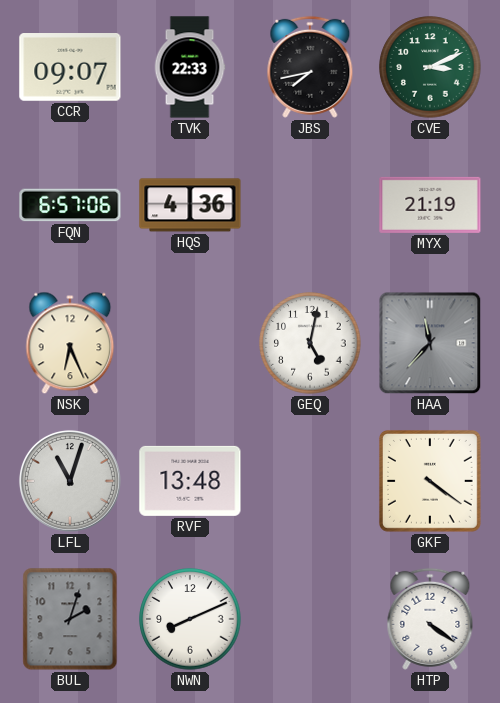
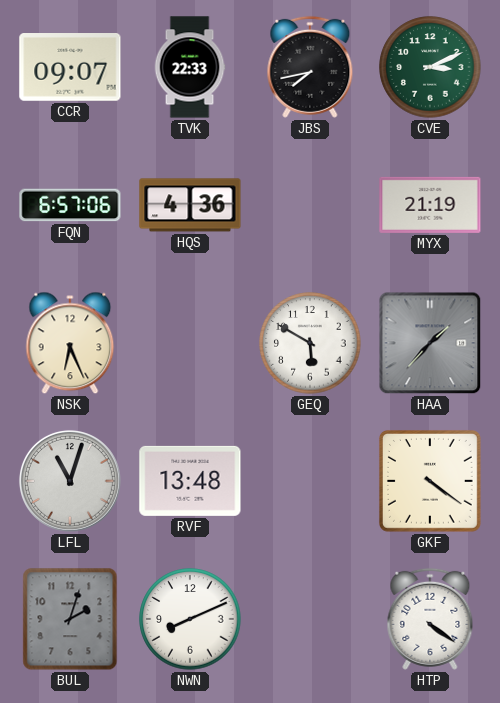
GEQ: 5:02 -> 5:50
HAA: 11:37 -> 1:37
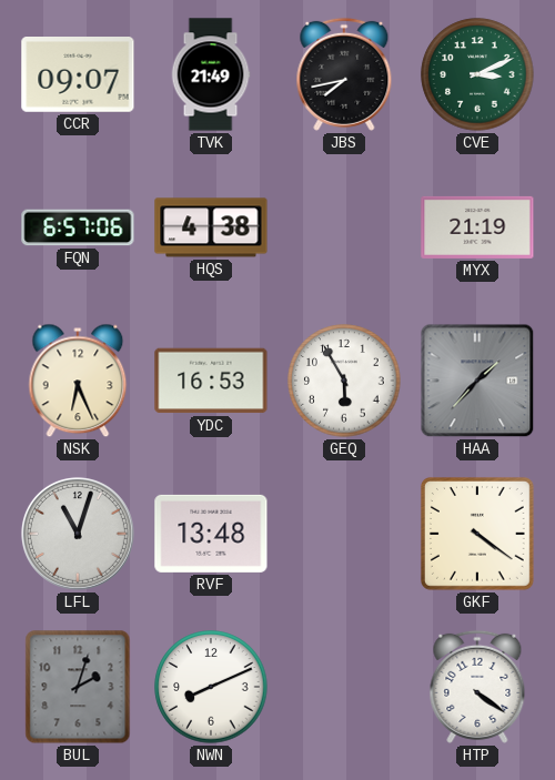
TVK: 22:33 -> 21:49
HQS: 4:36 -> 4:38
YDC: none -> 16:53
GEQ: 5:50 -> 5:55
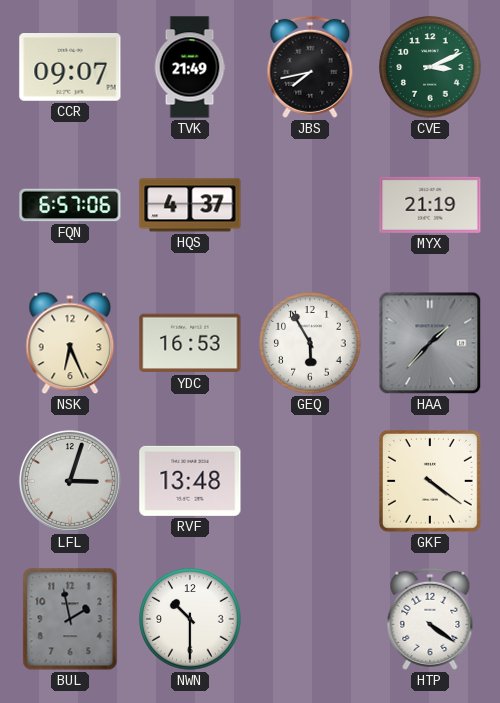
HQS: 4:38 -> 4:37
LFL: 11:03 -> 3:03
BUL: 2:03 -> 1:58
NWN: 8:11 -> 10:30
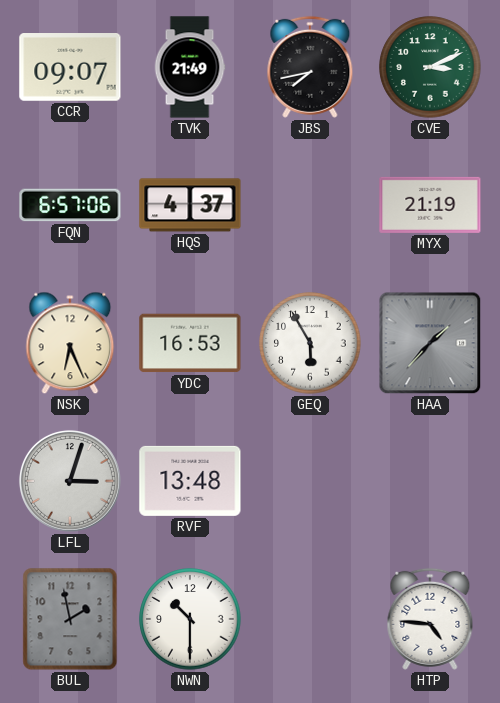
GKF: 4:21 -> none
HTP: 4:21 -> 4:46
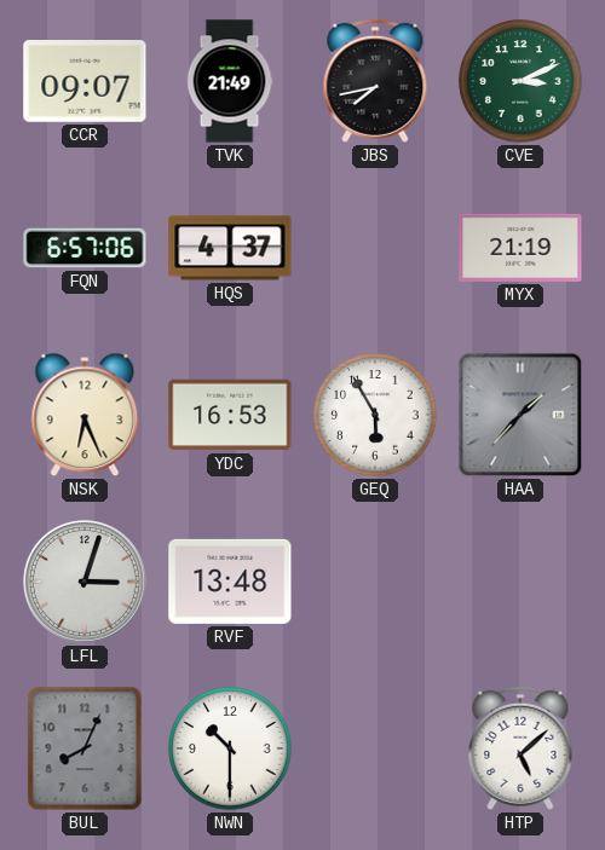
BUL: 1:58 -> 8:04
HTP: 4:46 -> 5:08
